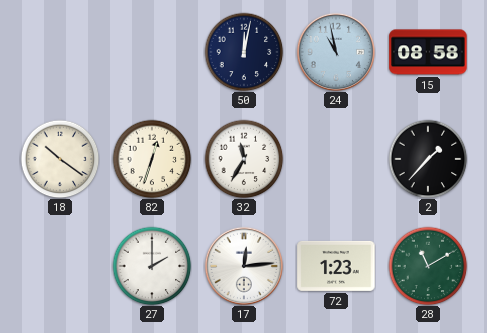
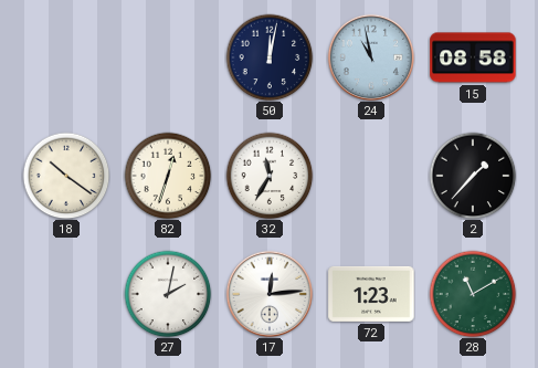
27: 2:00 -> 2:02
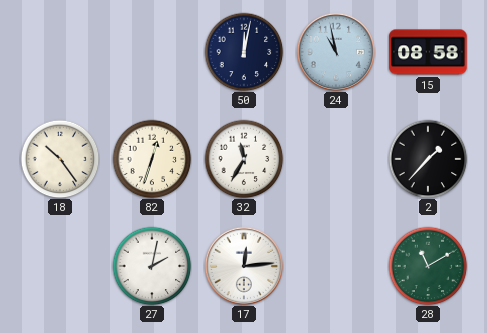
18: 10:21 -> 10:24
72: 1:23 -> none
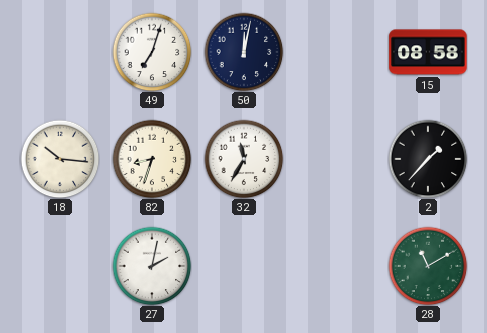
49: none -> 7:03
24: 10:58 -> none
18: 10:24 -> 10:16
82: 12:33 -> 8:33
17: 12:14 -> none
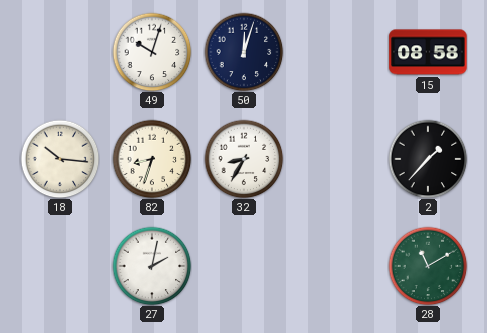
49: 7:03 -> 10:03
50: 12:02 -> 12:03
32: 11:35 -> 8:35
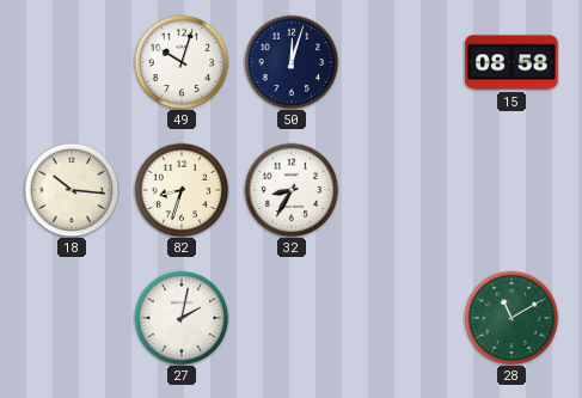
2: 1:37 -> none
